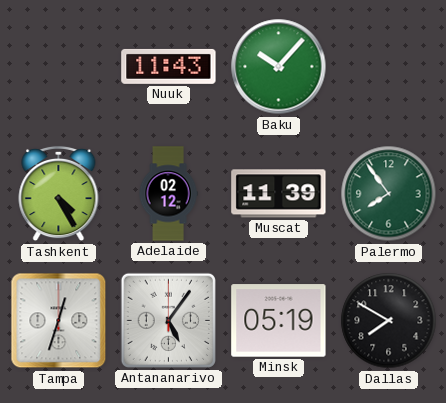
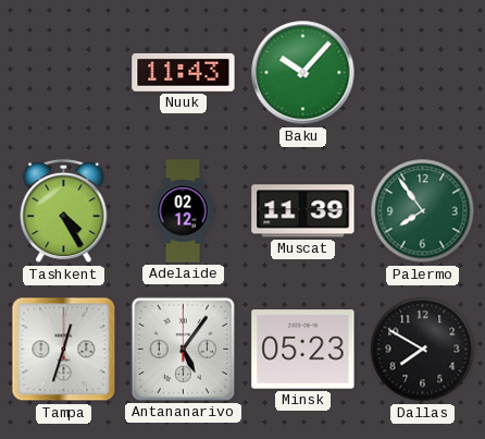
Minsk: 05:19 -> 05:23
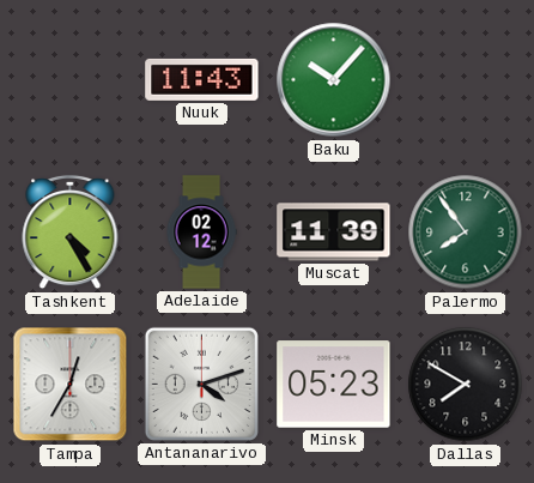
Tampa: 12:33 -> 12:35
Antananarivo: 5:06 -> 4:12
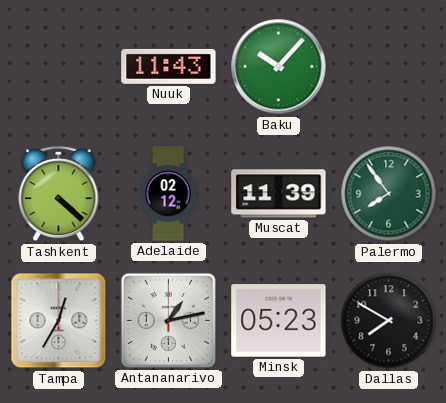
Tashkent: 4:25 -> 4:22
Antananarivo: 4:12 -> 1:13
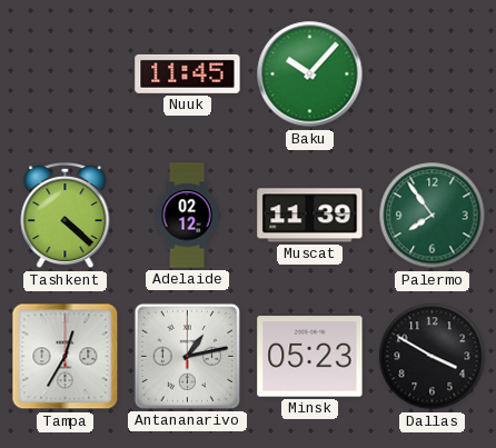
Nuuk: 11:43 -> 11:45
Dallas: 7:50 -> 3:50
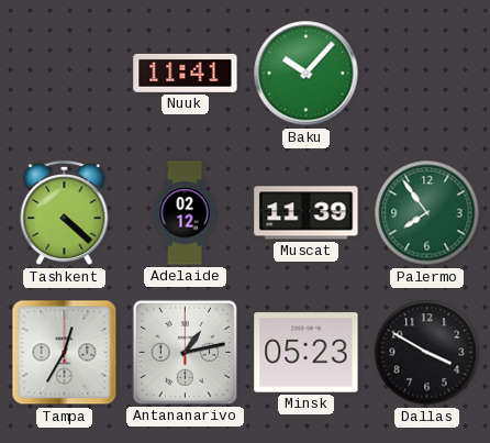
Nuuk: 11:45 -> 11:41
